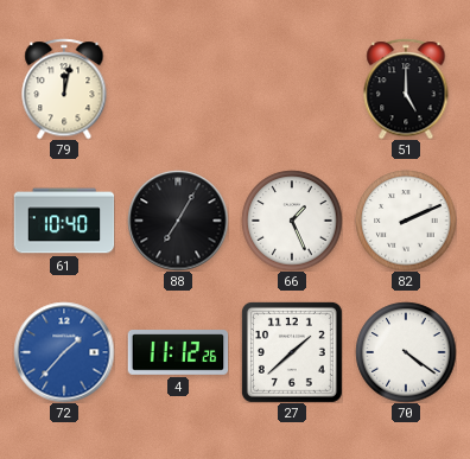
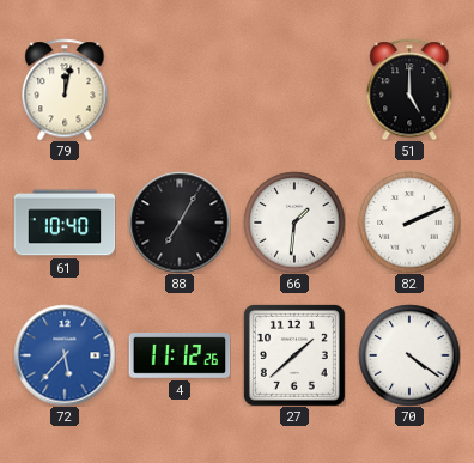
66: 1:26 -> 1:31
72: 1:37 -> 5:37
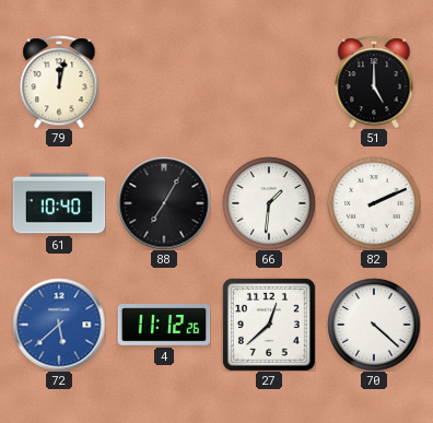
72: 5:37 -> 5:38
27: 1:38 -> 12:38
70: 4:21 -> 4:22
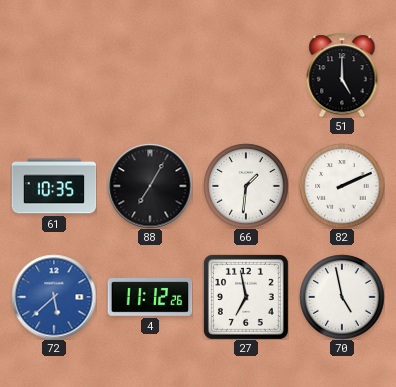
79: 12:02 -> none
61: 10:40 -> 10:35
27: 12:38 -> 6:58
70: 4:22 -> 4:58
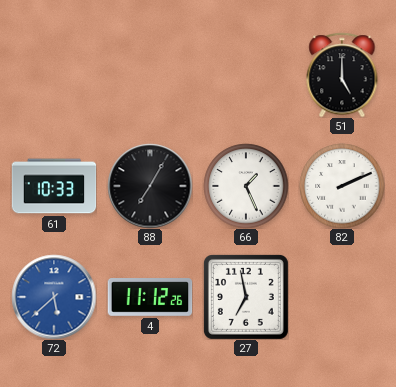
61: 10:35 -> 10:33
66: 1:31 -> 1:26
70: 4:58 -> none
